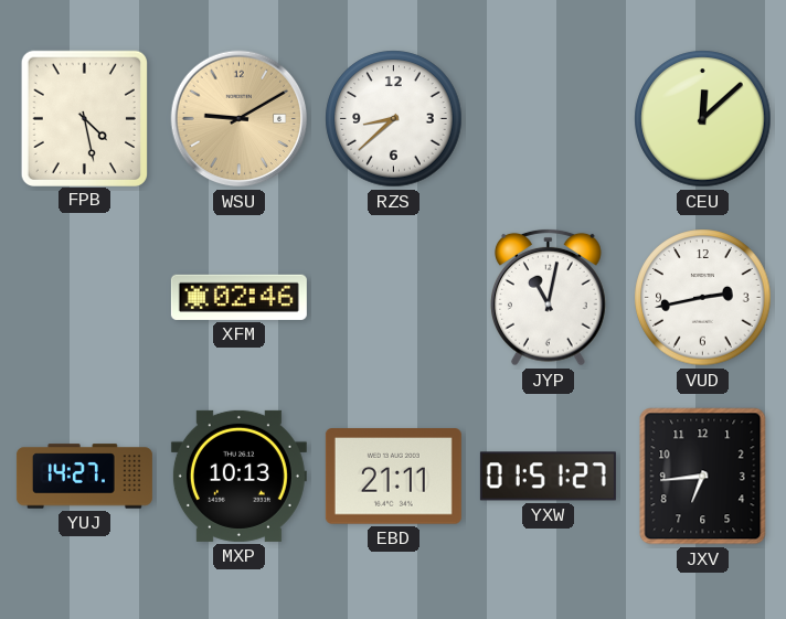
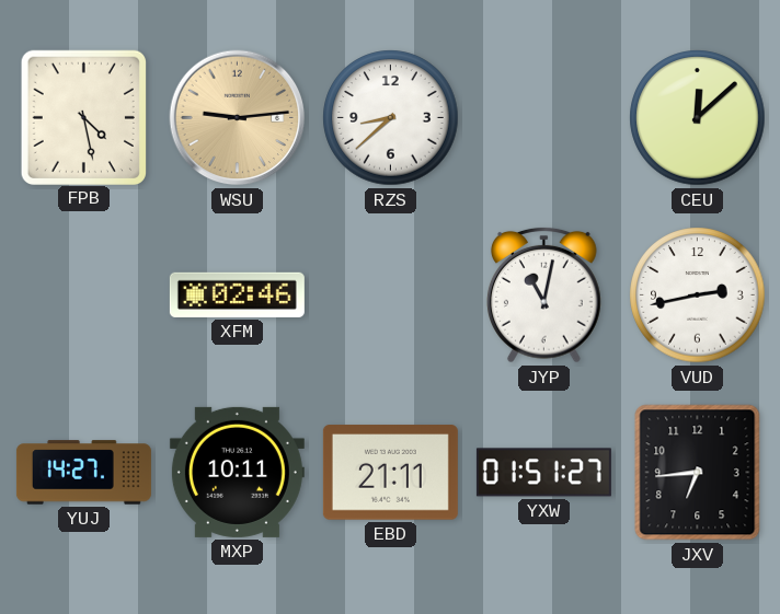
WSU: 9:10 -> 9:14
MXP: 10:13 -> 10:11
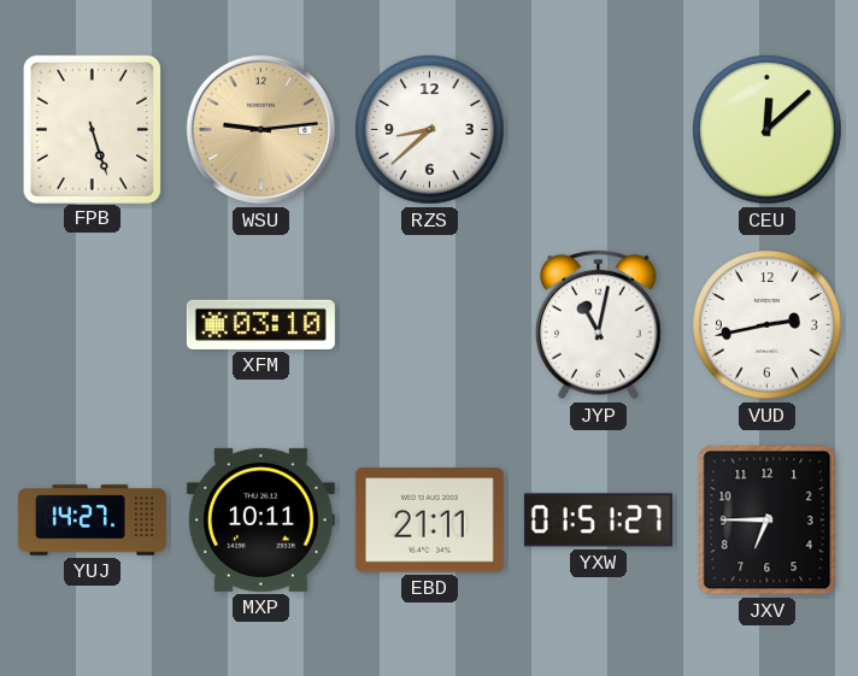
FPB: 4:28 -> 5:27
XFM: 02:46 -> 03:10
JXV: 6:44 -> 6:45
